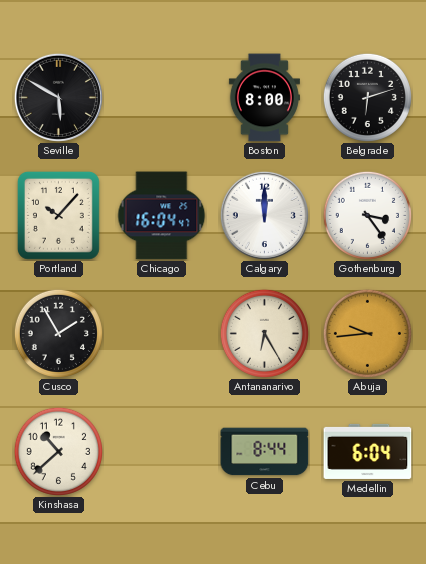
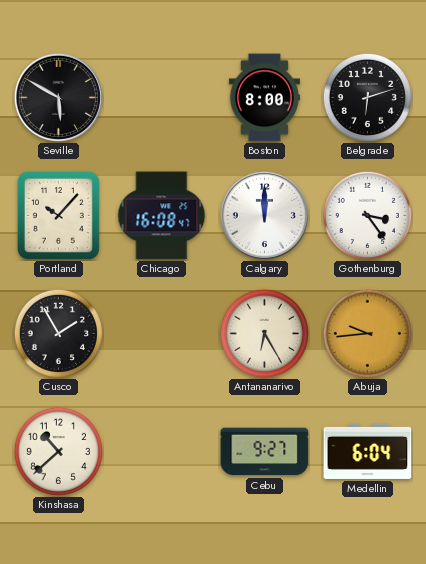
Chicago: 16:04 -> 16:08
Cebu: 8:44 -> 9:27
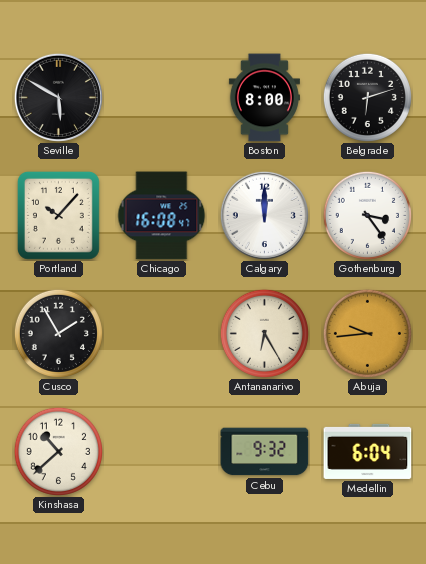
Cebu: 9:27 -> 9:32
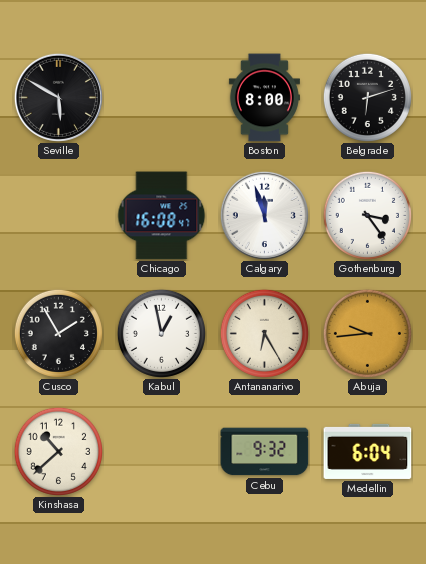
Portland: 10:07 -> none
Calgary: 12:00 -> 11:57
Kabul: none -> 12:58
